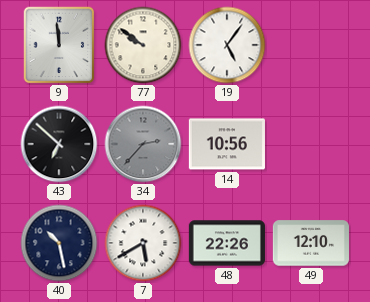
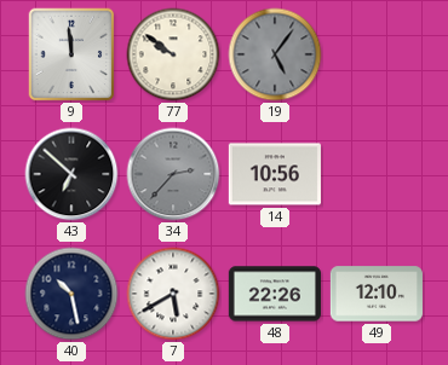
19 dial: white -> grey
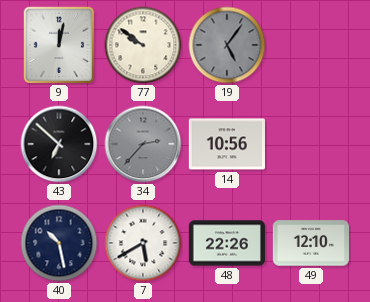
9: 11:59 -> 12:02
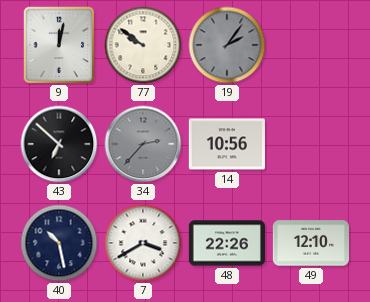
19: 5:06 -> 2:06
7: 5:40 -> 3:40
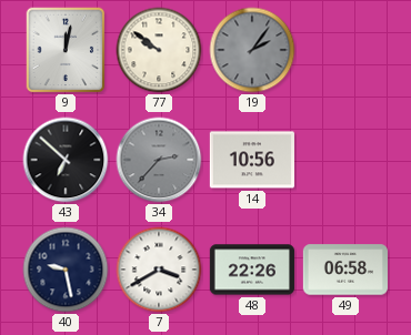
40: 10:28 -> 9:28
49: 12:10 -> 06:58
